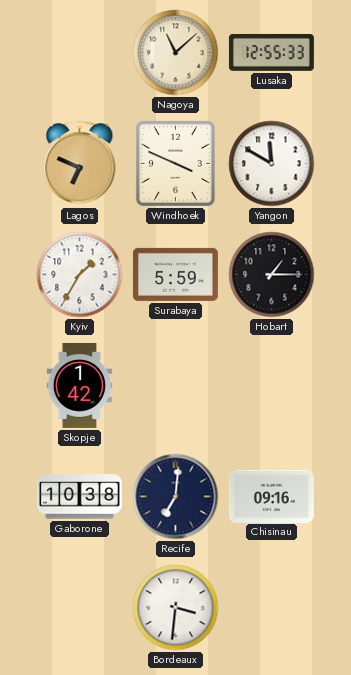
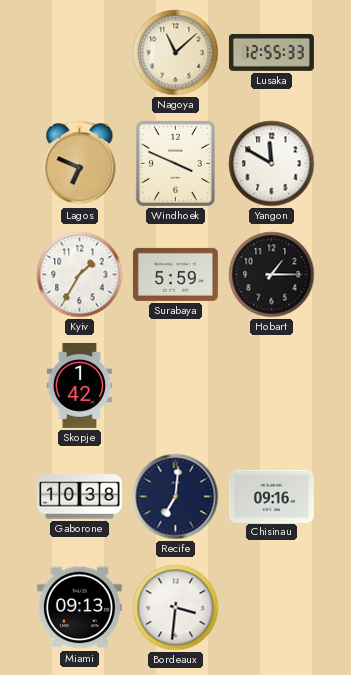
Miami: none -> 09:13
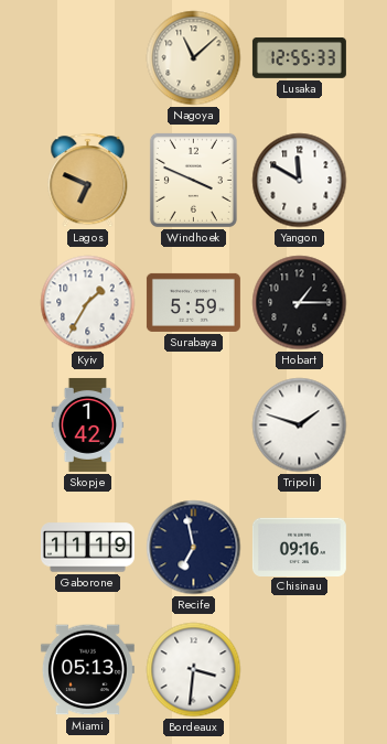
Tripoli: none -> 1:48
Gaborone: 10:38 -> 11:19
Recife: 7:01 -> 6:58
Miami: 09:13 -> 05:13
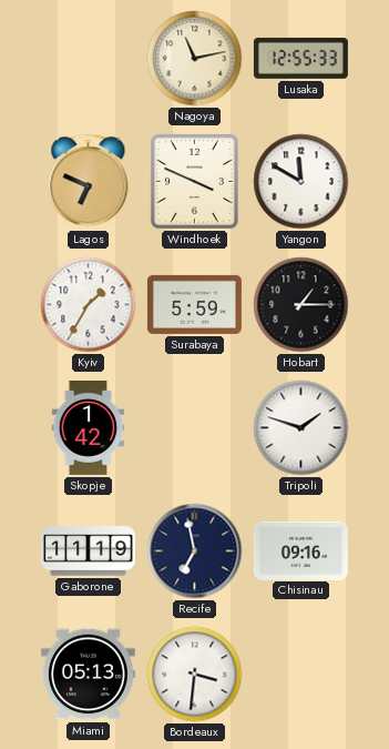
Nagoya: 11:08 -> 11:13
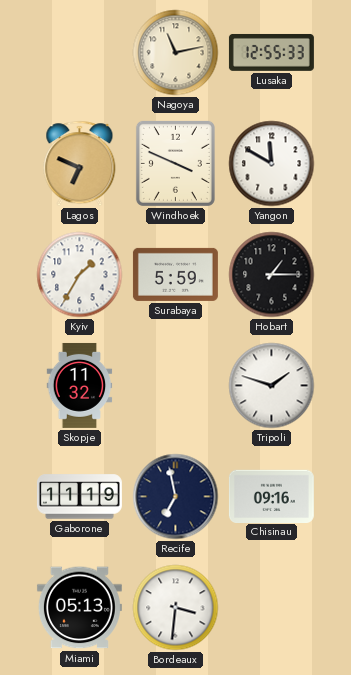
Skopje: 1:42 -> 11:32
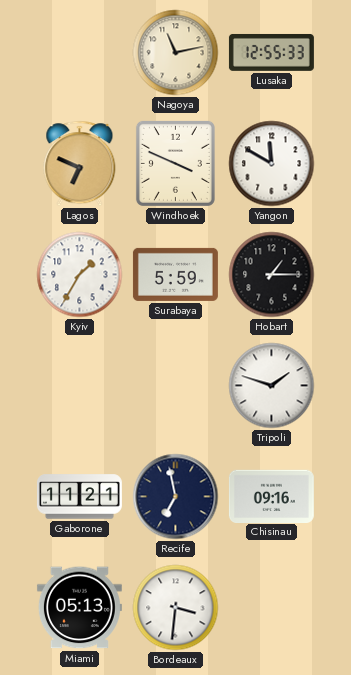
Skopje: 11:32 -> none
Gaborone: 11:19 -> 11:21
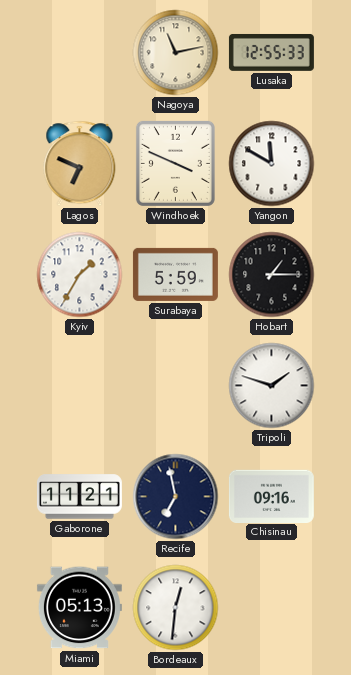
Bordeaux: 3:31 -> 12:31
